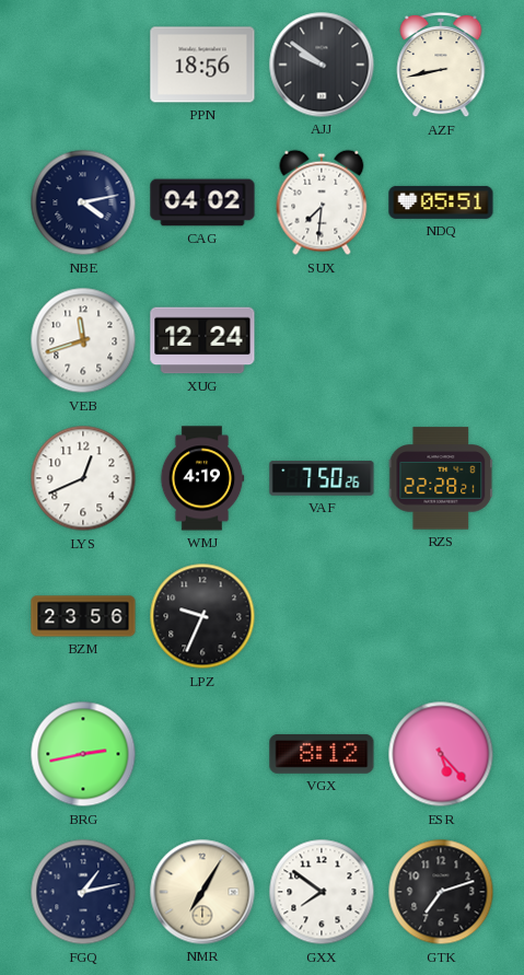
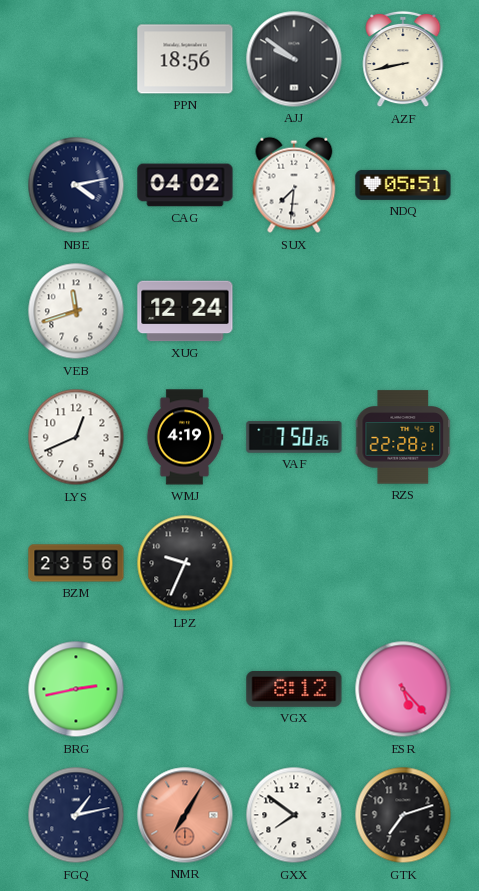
NMR dial: cream -> salmon
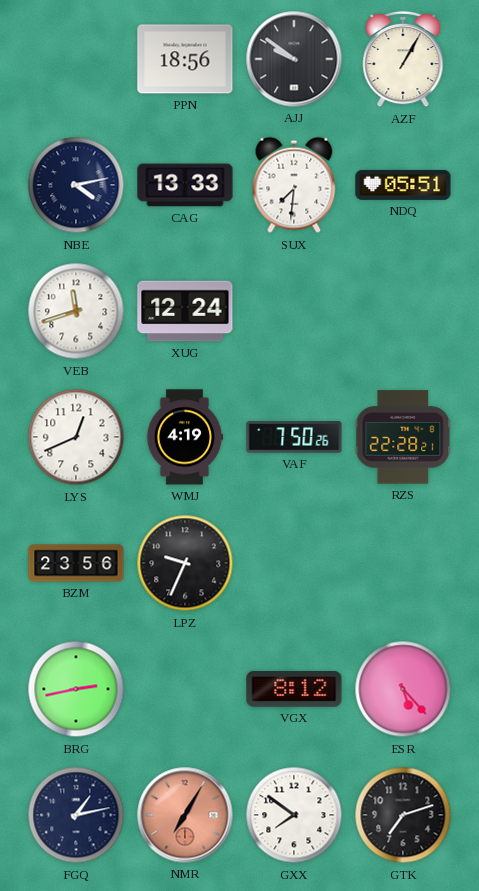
AZF: 8:43 -> 1:05
CAG: 04:02 -> 13:33
